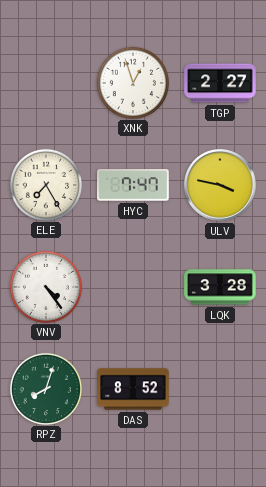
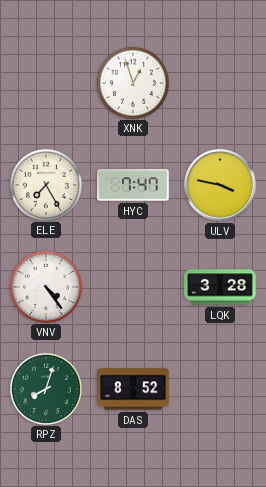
TGP: 2:27 -> none
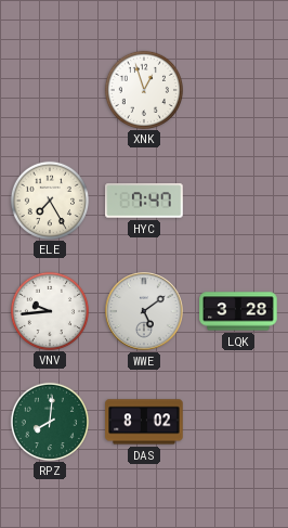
ULV: 3:47 -> none
VNV: 4:24 -> 9:44
WWE: none -> 5:09
RPZ: 8:03 -> 8:01
DAS: 8:52 -> 8:02
